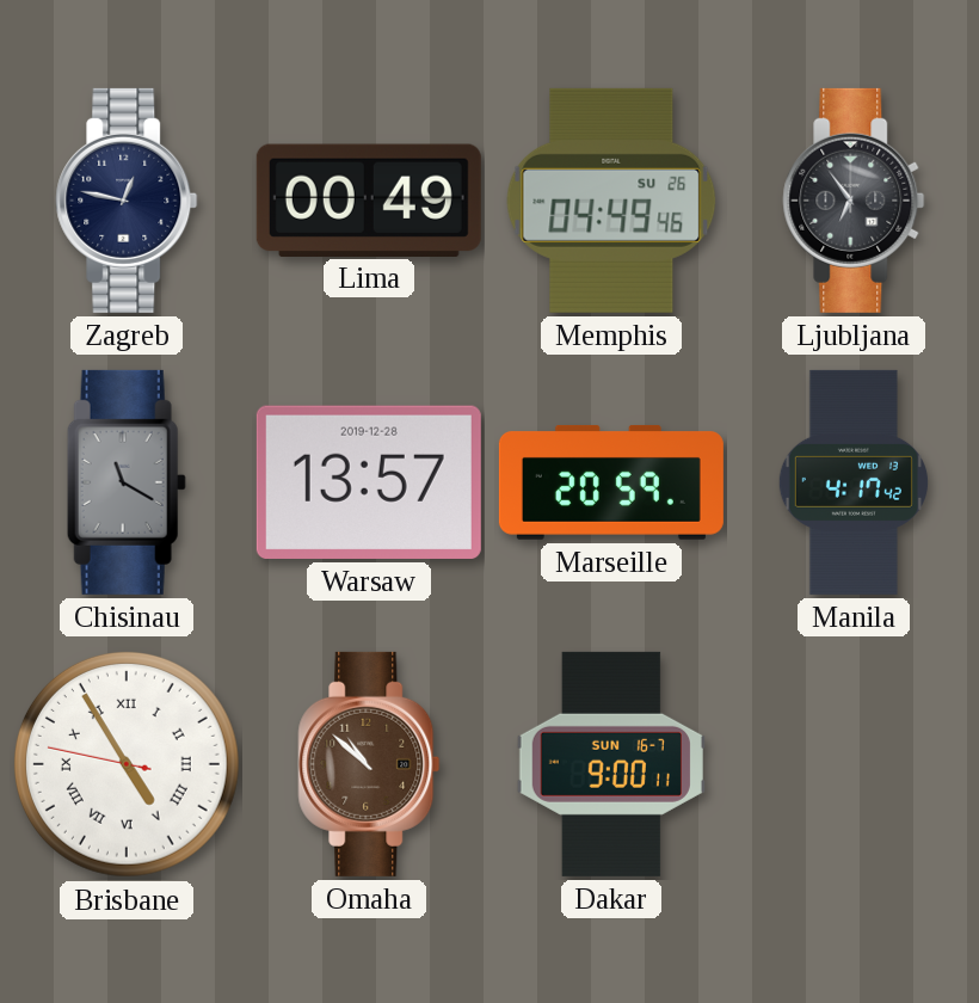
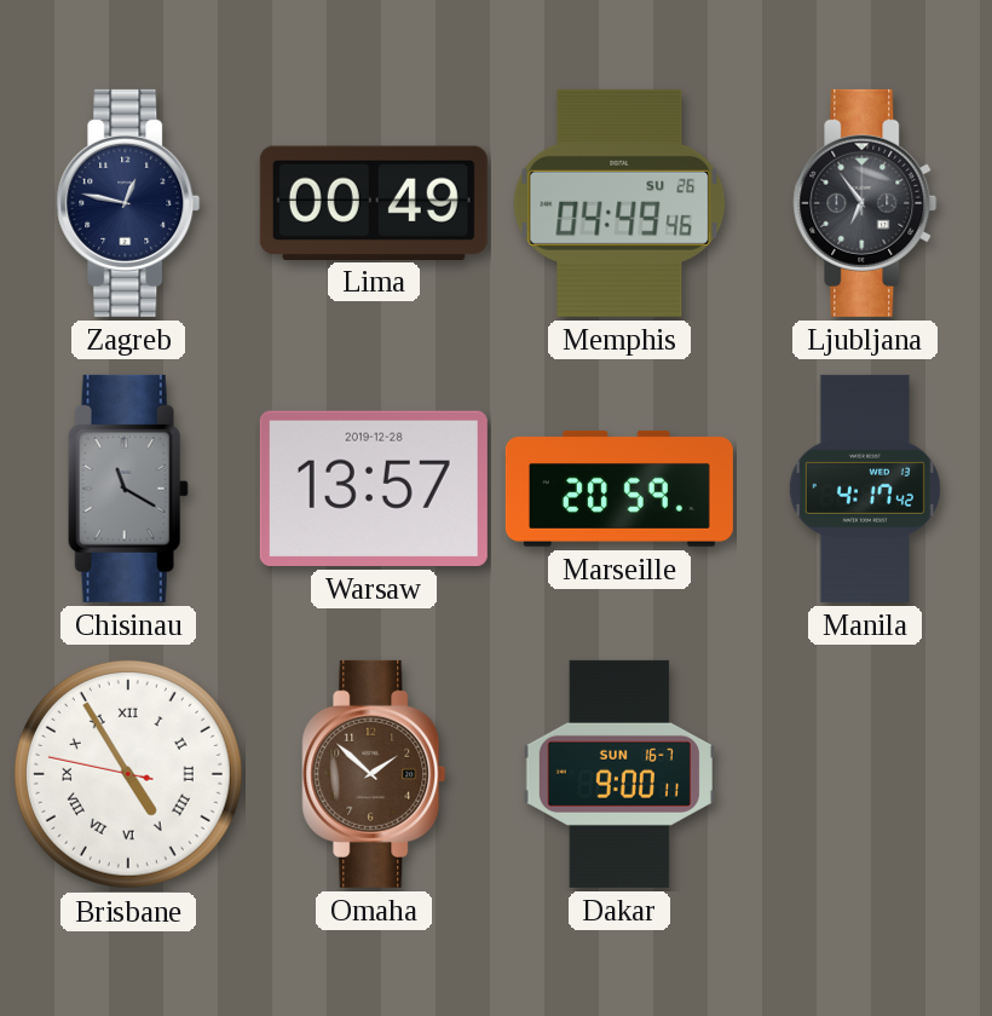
Omaha: 10:52 -> 1:52
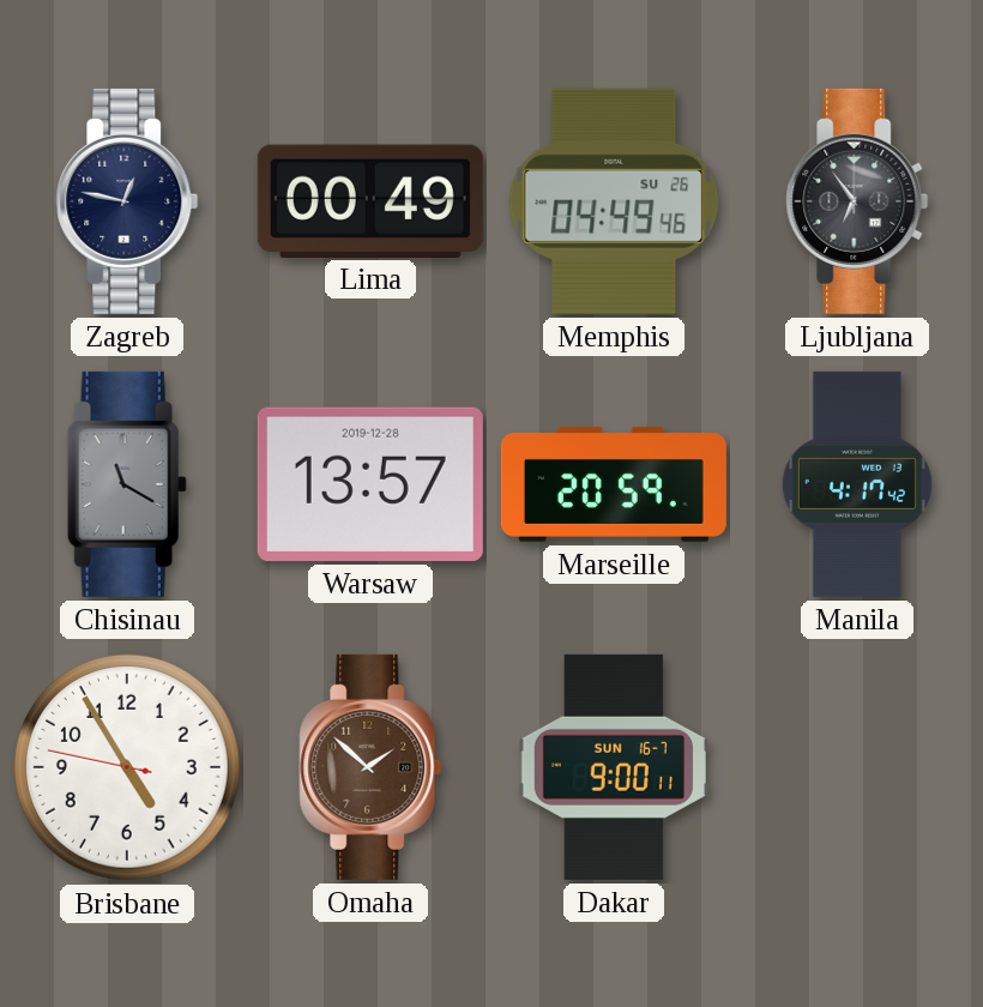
Brisbane numerals: Roman -> Arabic
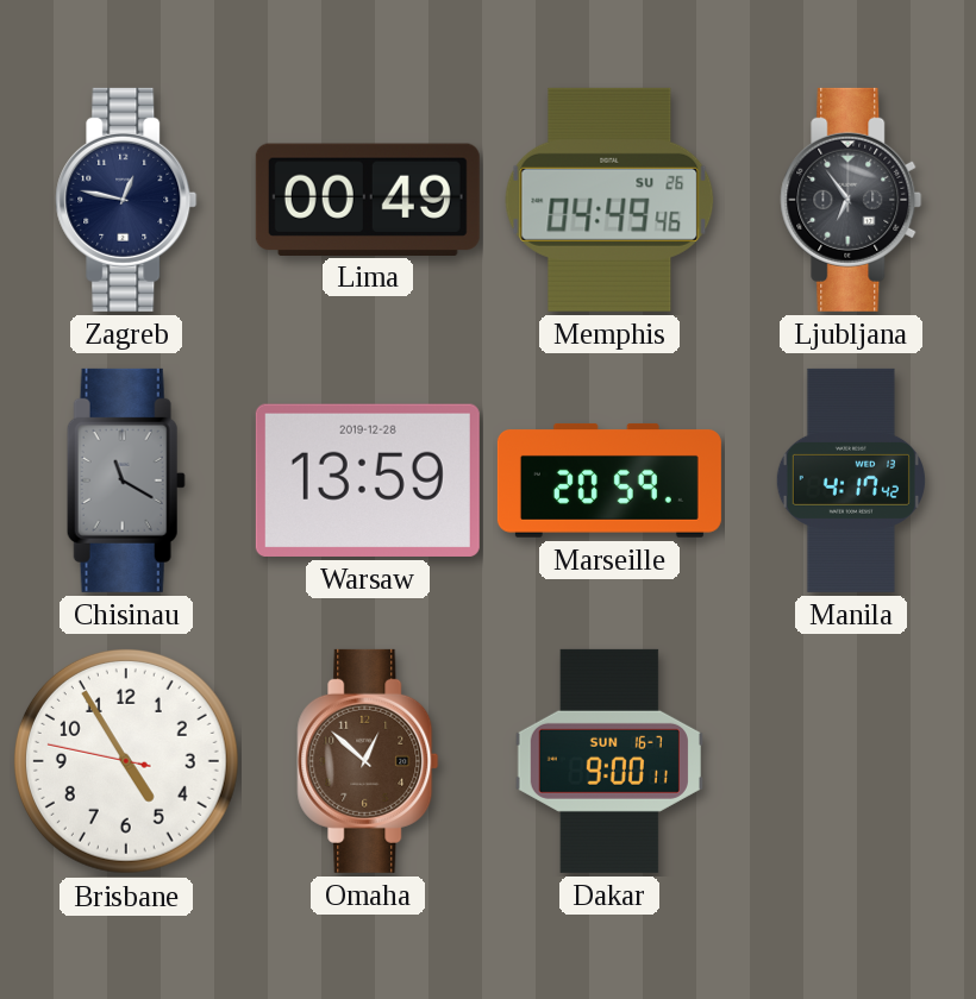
Warsaw: 13:57 -> 13:59
Omaha: 1:52 -> 12:52
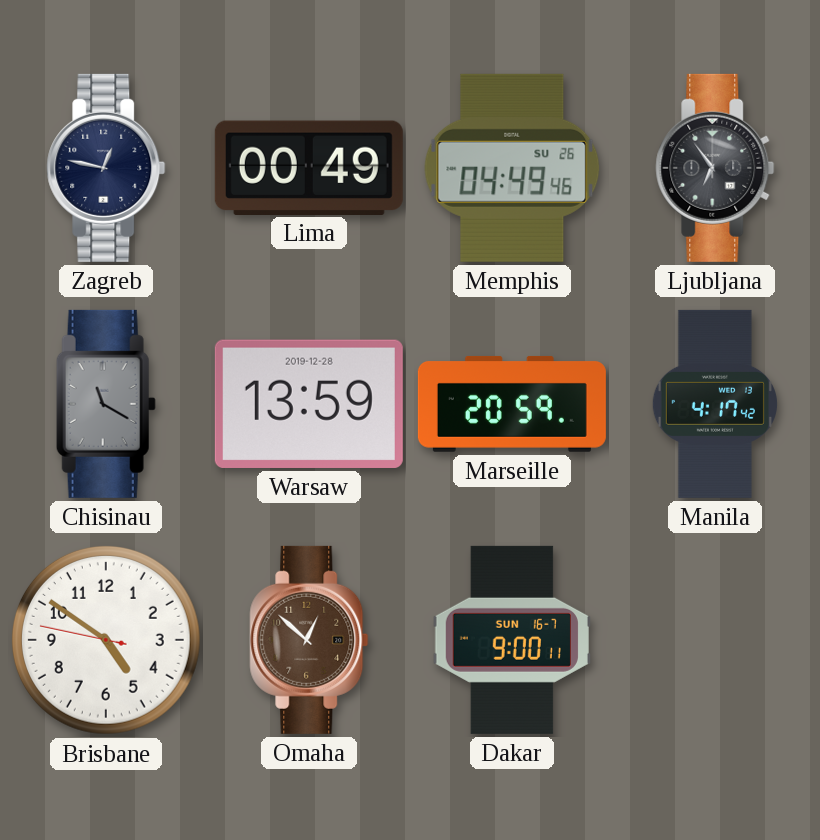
Brisbane: 4:54 -> 4:50
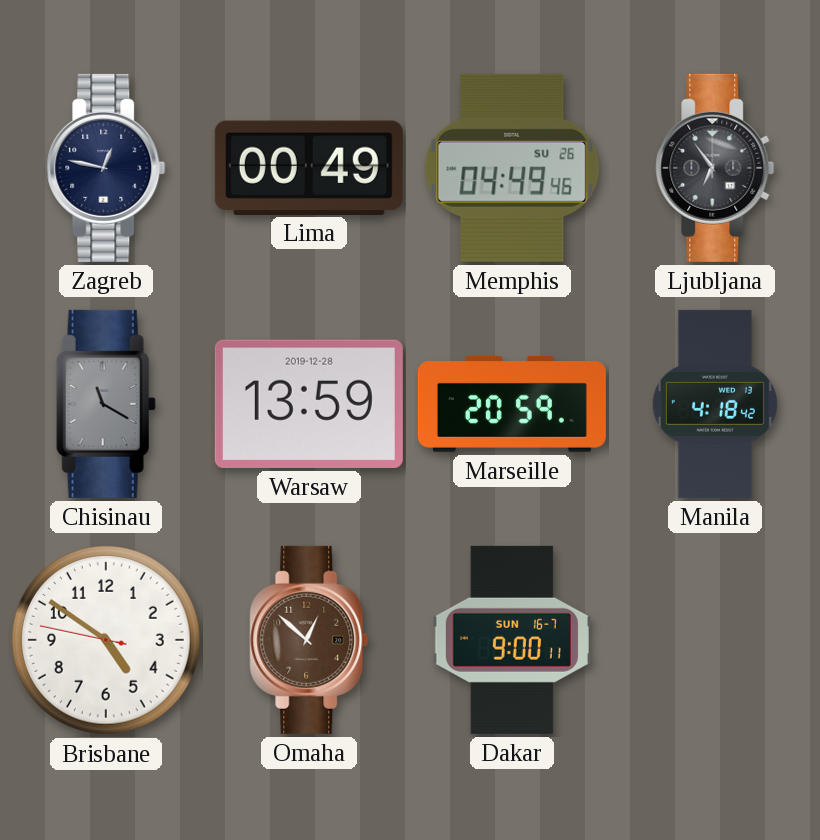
Manila: 4:17 -> 4:18
